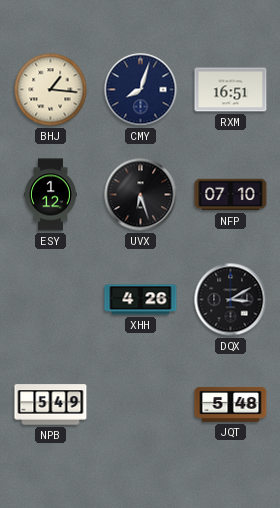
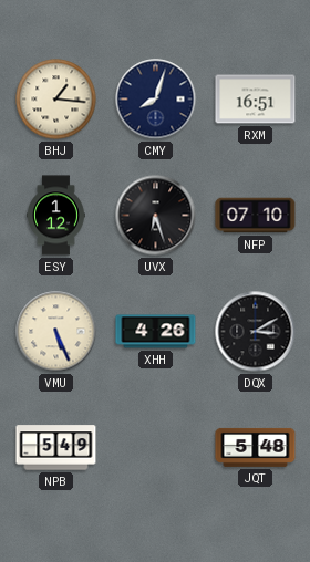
VMU: none -> 5:26
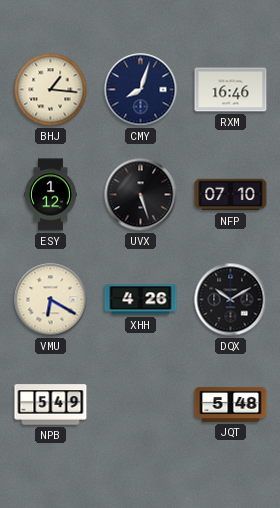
RXM: 16:51 -> 16:46
UVX: 6:27 -> 5:27
VMU: 5:26 -> 6:20
DQX: 3:10 -> 10:10
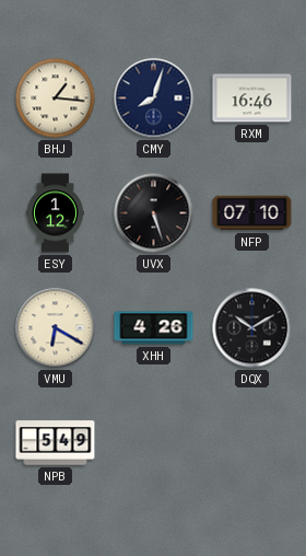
JQT: 5:48 -> none
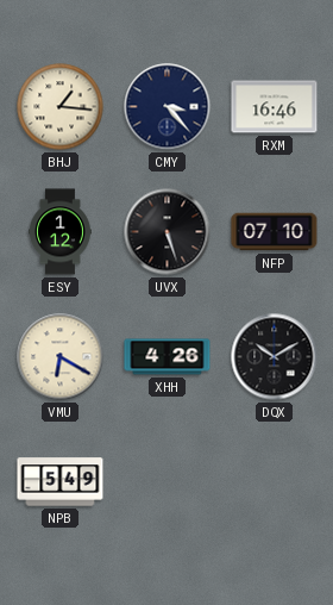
CMY: 8:03 -> 3:23
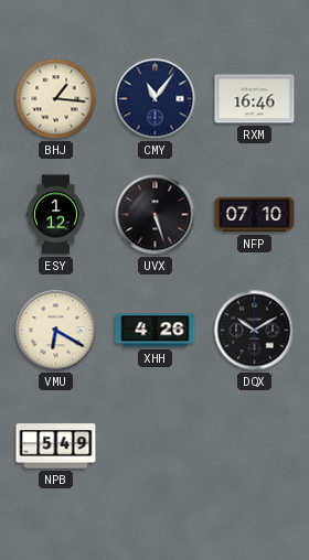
CMY: 3:23 -> 11:06
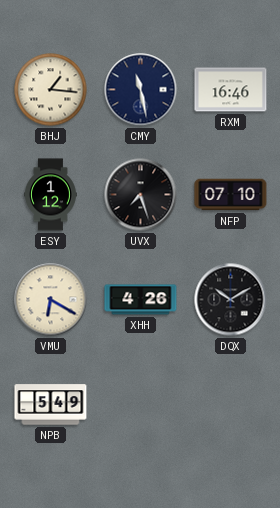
CMY: 11:06 -> 11:28
UVX: 5:27 -> 7:27
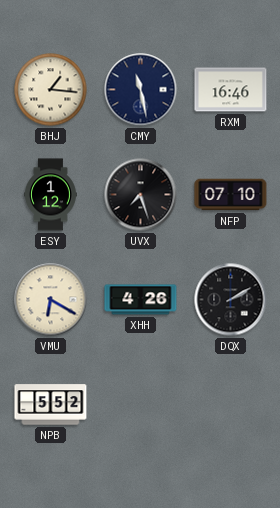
DQX: 10:10 -> 2:10
NPB: 5:49 -> 5:52
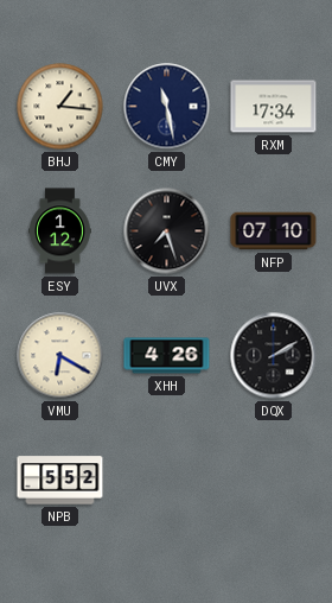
RXM: 16:46 -> 17:34
